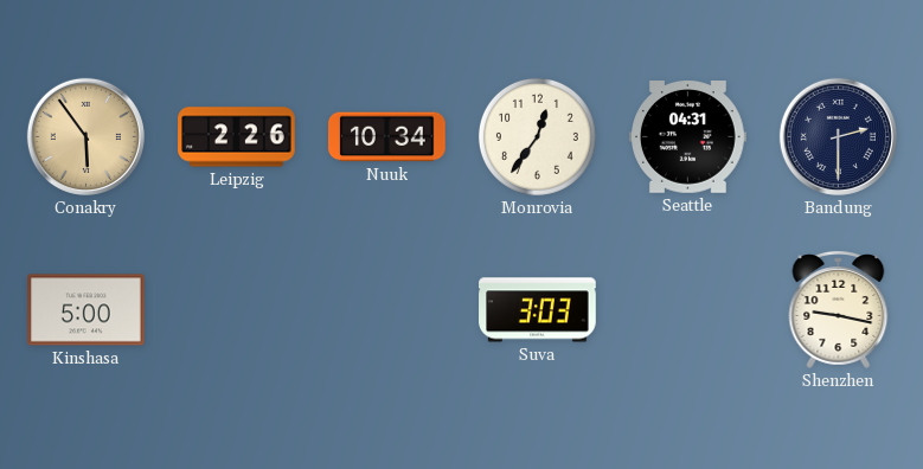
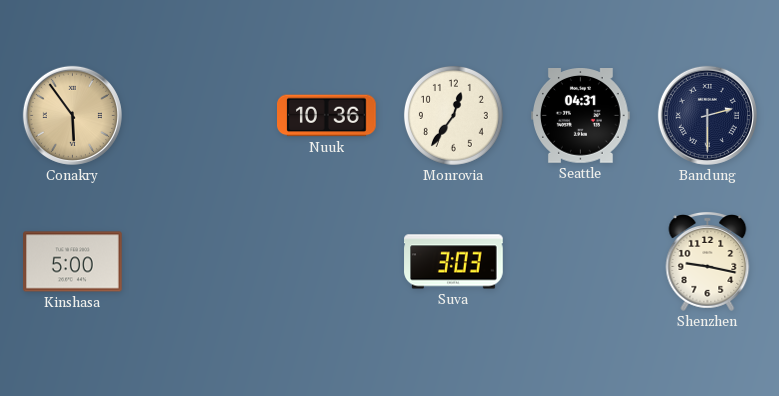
Leipzig: 2:26 -> none
Nuuk: 10:34 -> 10:36
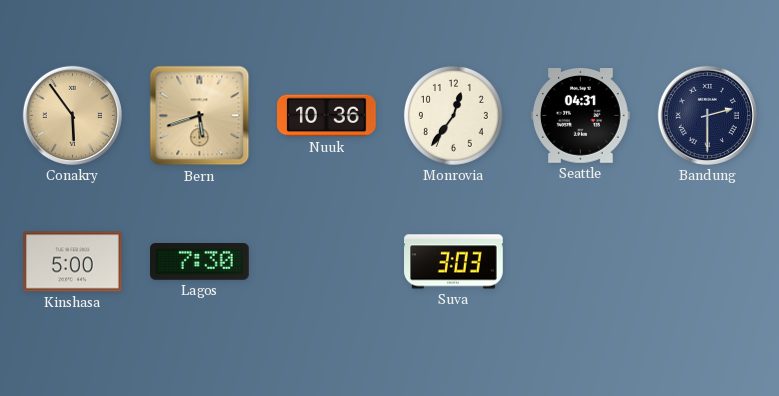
Bern: none -> 5:42
Lagos: none -> 7:30
Shenzhen: 9:17 -> none
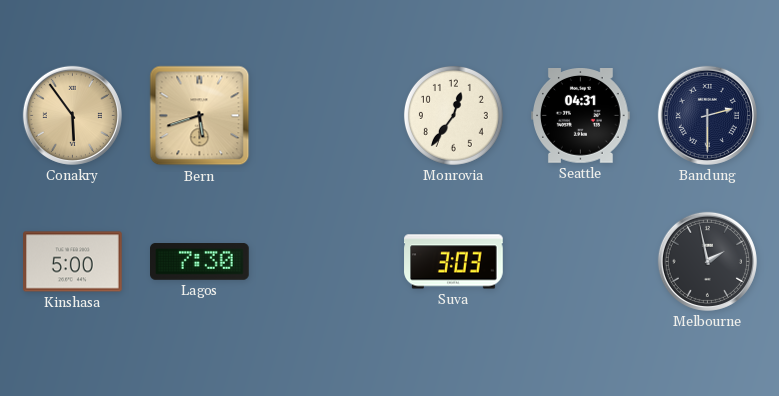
Nuuk: 10:36 -> none
Melbourne: none -> 1:58
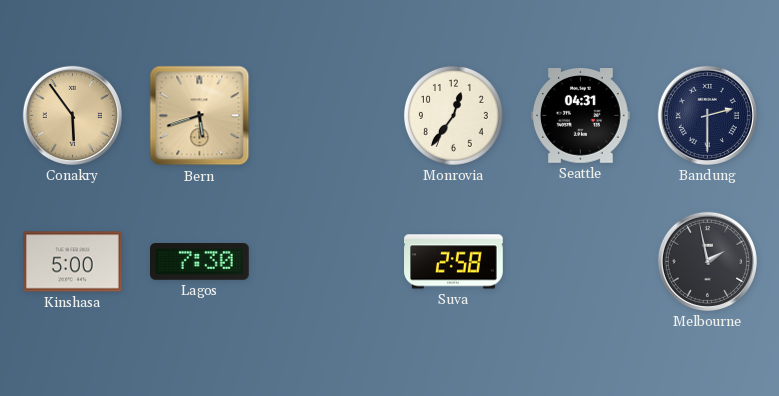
Suva: 3:03 -> 2:58
